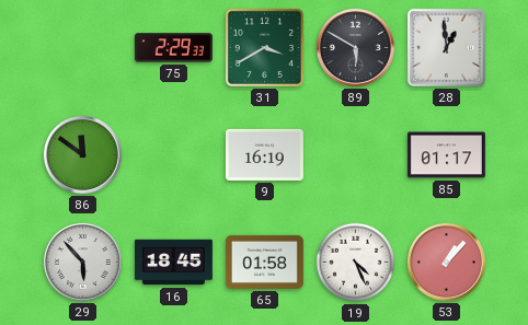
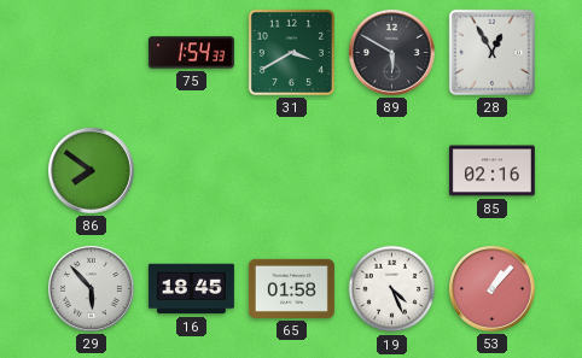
75: 2:29 -> 1:54
28: 12:59 -> 12:55
86: 11:51 -> 7:51
9: 16:19 -> none
85: 01:17 -> 02:16
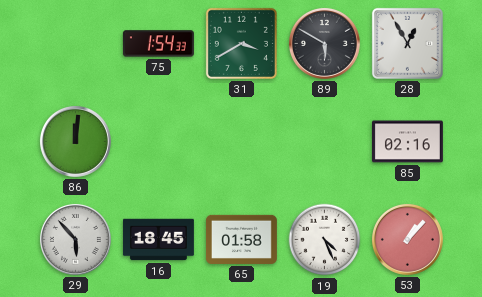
86: 7:51 -> 12:01
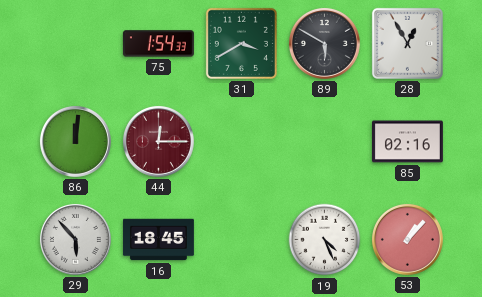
44: none -> 12:15
65: 01:58 -> none
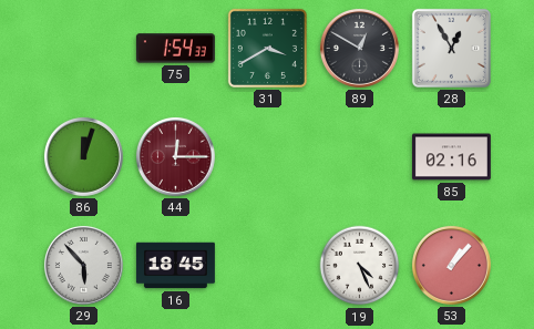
89: 5:50 -> 12:50
86: 12:01 -> 12:03
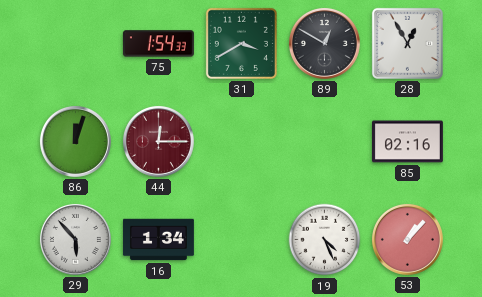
16: 18:45 -> 1:34
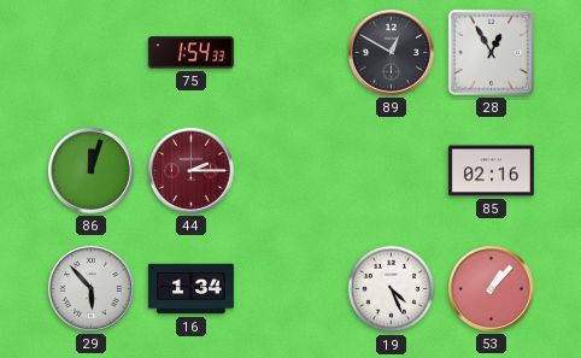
31: 3:40 -> none
44: 12:15 -> 2:15
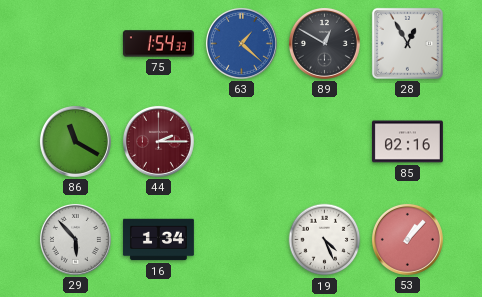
63: none -> 1:22
86: 12:03 -> 11:20
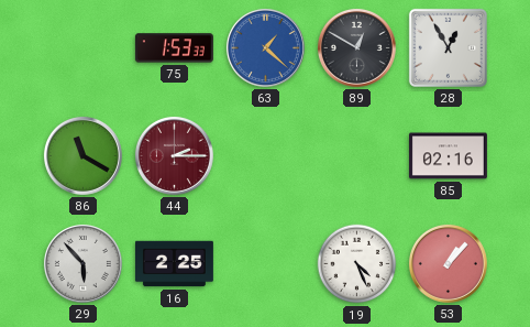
75: 1:54 -> 1:53
16: 1:34 -> 2:25
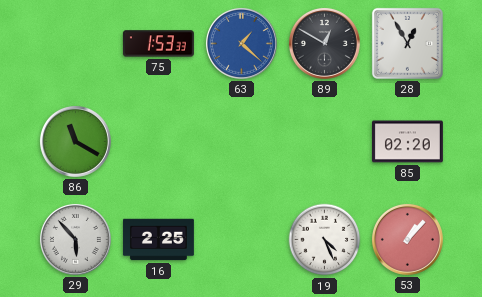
44: 2:15 -> none
85: 02:16 -> 02:20
